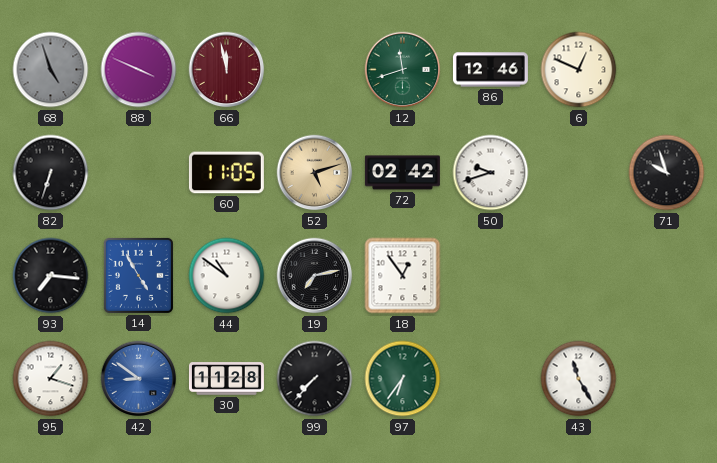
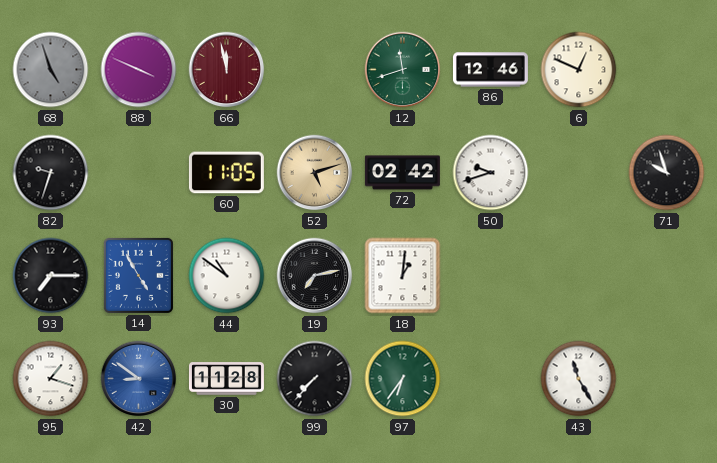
82: 6:33 -> 9:33
93: 7:16 -> 7:15
18: 12:54 -> 1:01
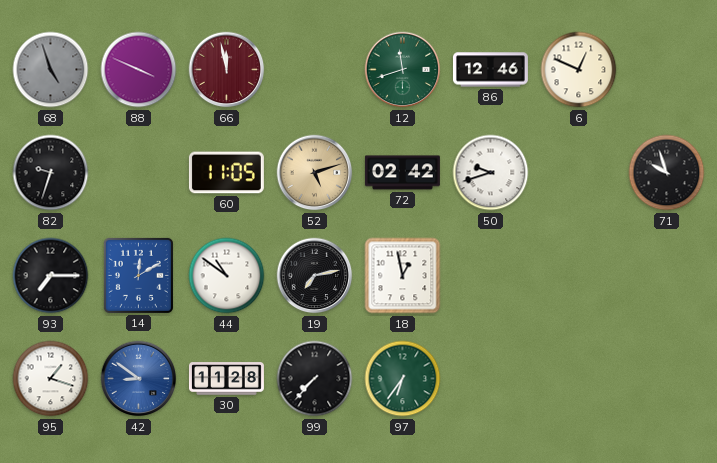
14: 4:55 -> 12:10
18: 1:01 -> 12:58
43: 11:25 -> none
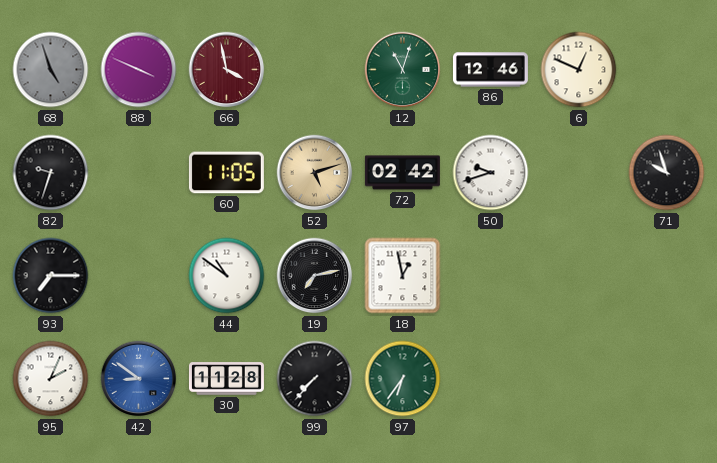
66: 11:58 -> 3:58
12: 11:42 -> 11:03
14: 12:10 -> none
95: 1:18 -> 2:04
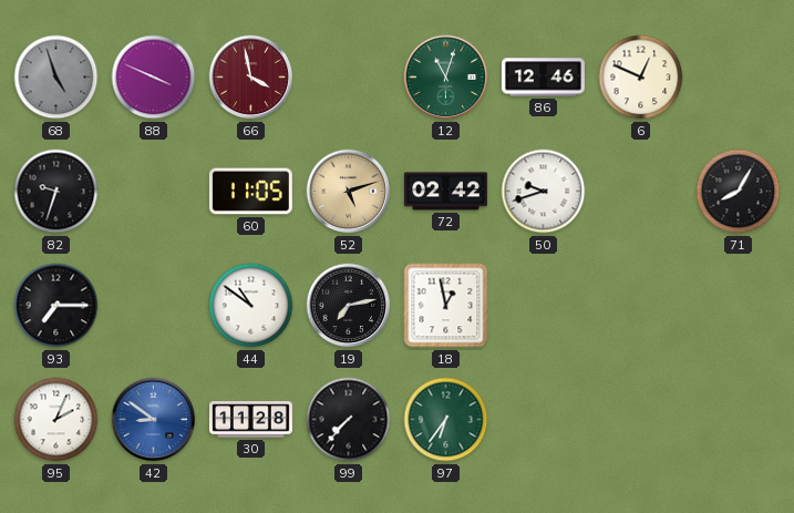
71: 9:57 -> 8:05
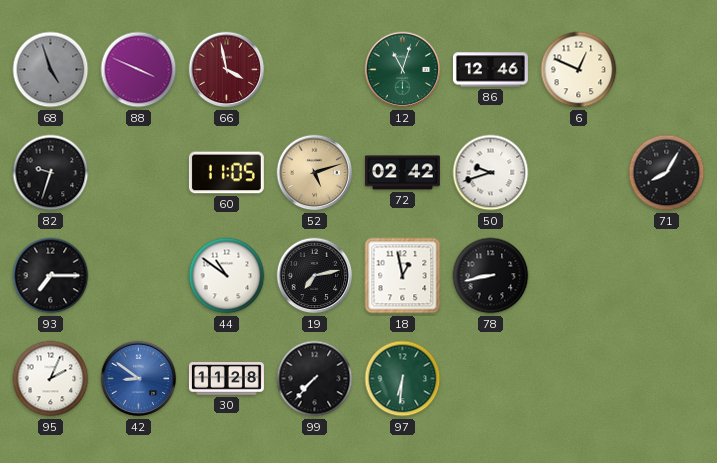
78: none -> 8:43
97: 6:36 -> 6:31
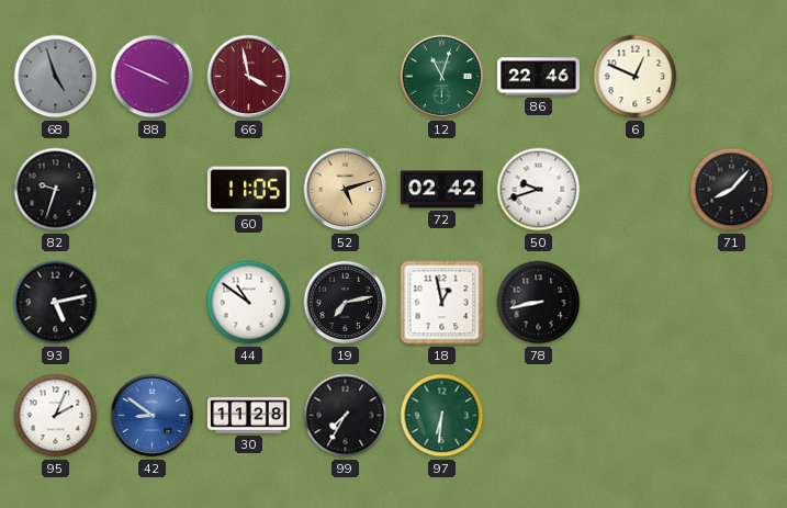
86: 12:46 -> 22:46
71: 8:05 -> 8:07
93: 7:15 -> 5:13
99: 7:37 -> 7:35
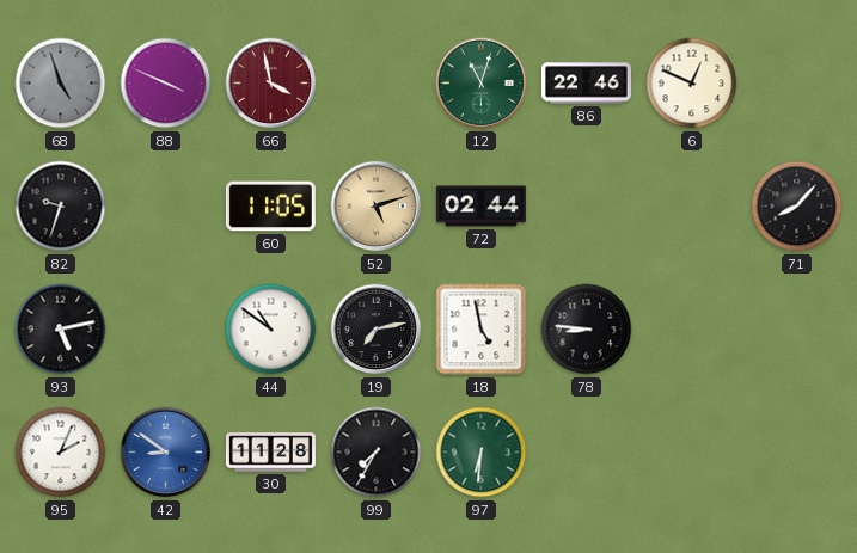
72: 02:42 -> 02:44
50: 9:42 -> none
18: 12:58 -> 4:58
78: 8:43 -> 8:46
